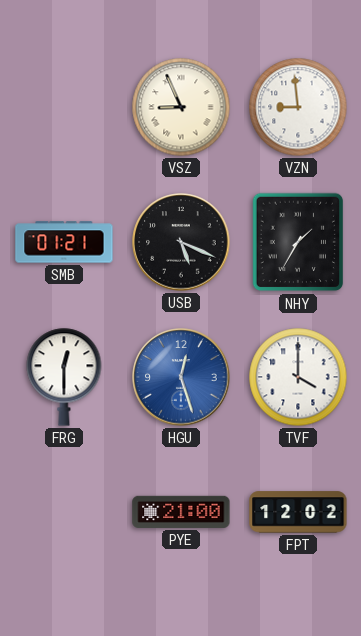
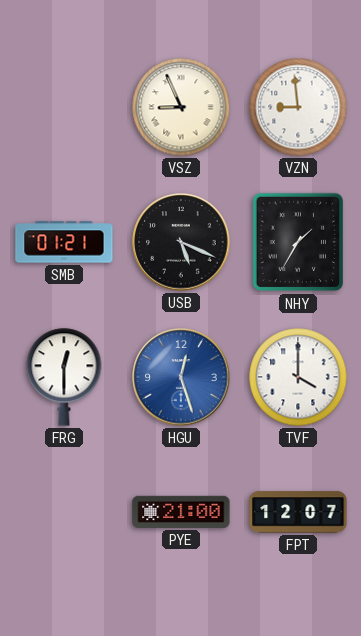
FPT: 12:02 -> 12:07
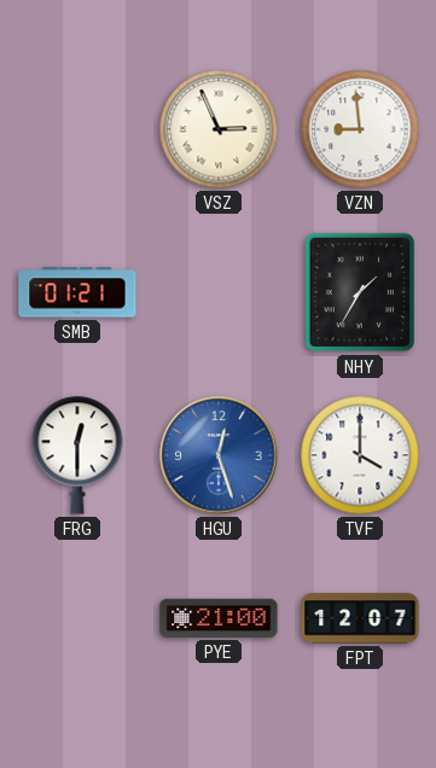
VSZ: 8:56 -> 2:56
USB: 5:19 -> none
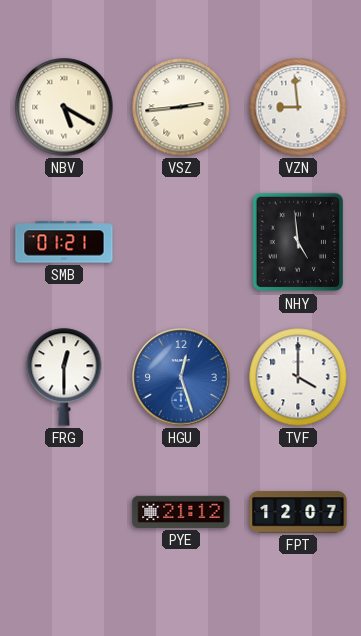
NBV: none -> 5:20
VSZ: 2:56 -> 2:44
NHY: 1:35 -> 4:59
PYE: 21:00 -> 21:12
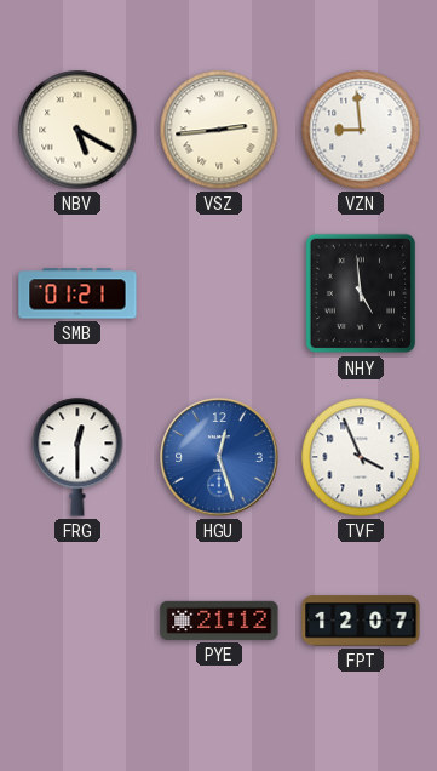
TVF: 4:00 -> 3:56
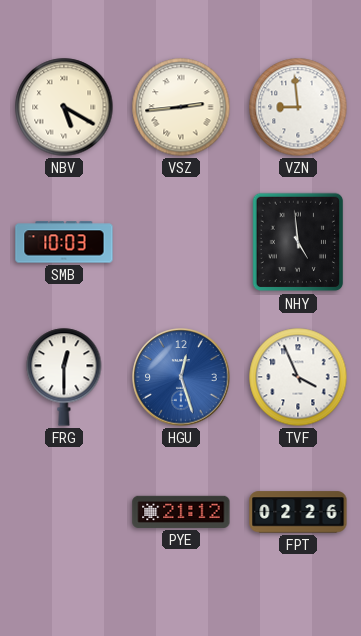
SMB: 01:21 -> 10:03
FPT: 12:07 -> 02:26
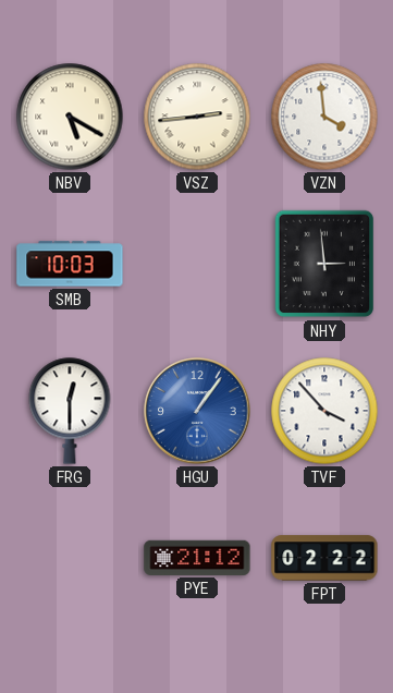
VZN: 8:59 -> 3:59
NHY: 4:59 -> 2:59
HGU: 12:27 -> 1:06
TVF: 3:56 -> 3:53
FPT: 02:26 -> 02:22
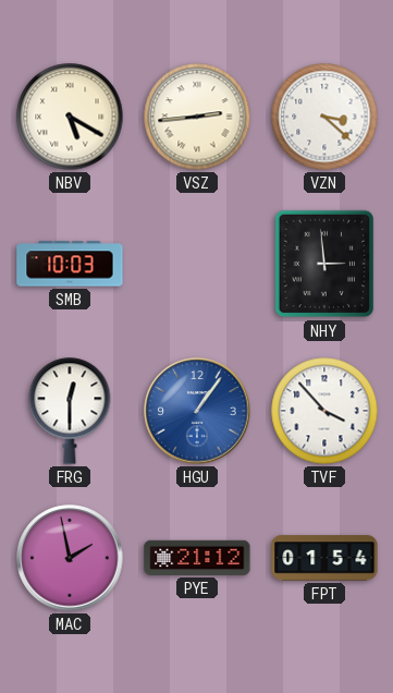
VZN: 3:59 -> 3:22
MAC: none -> 1:58
FPT: 02:22 -> 01:54
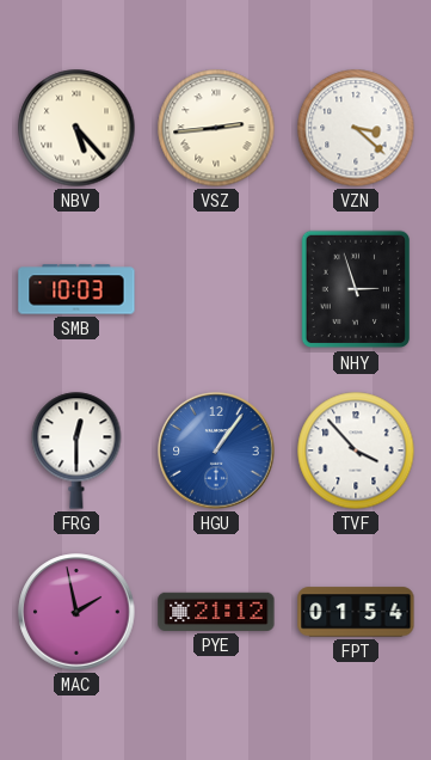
NBV: 5:20 -> 5:23
NHY: 2:59 -> 2:57
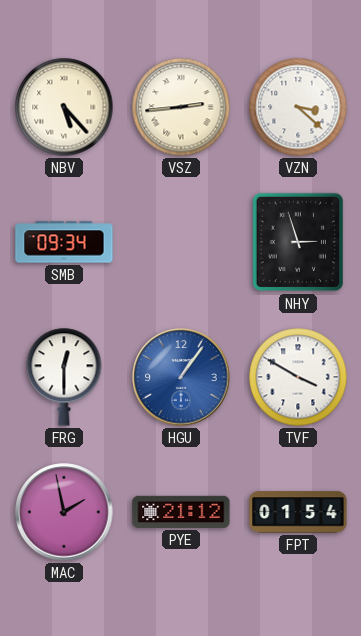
SMB: 10:03 -> 09:34
TVF: 3:53 -> 3:50
